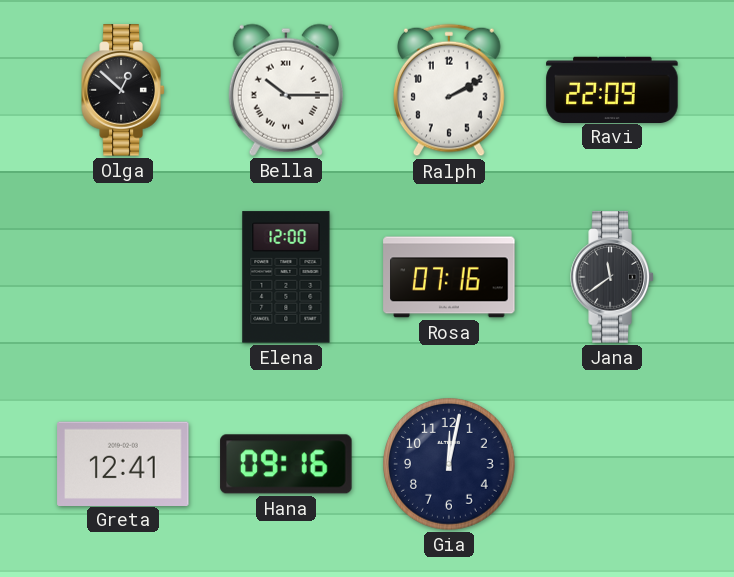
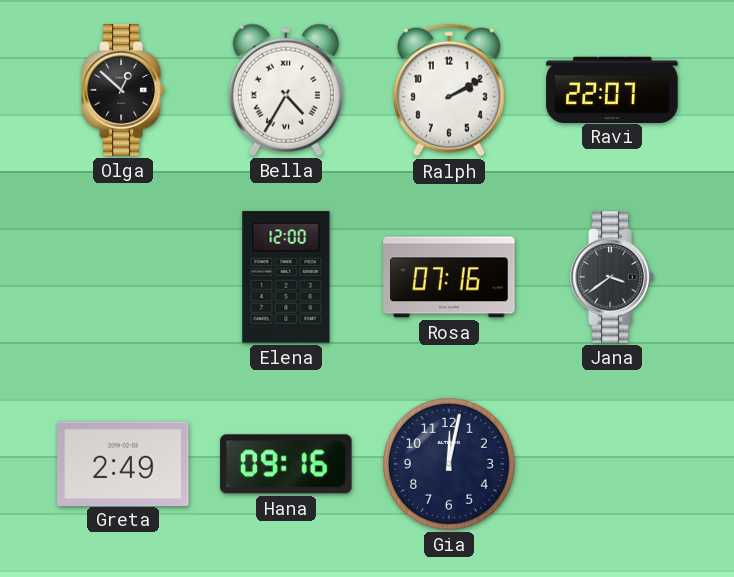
Bella: 10:15 -> 4:35
Ravi: 22:09 -> 22:07
Jana: 11:39 -> 3:39
Greta: 12:41 -> 2:49
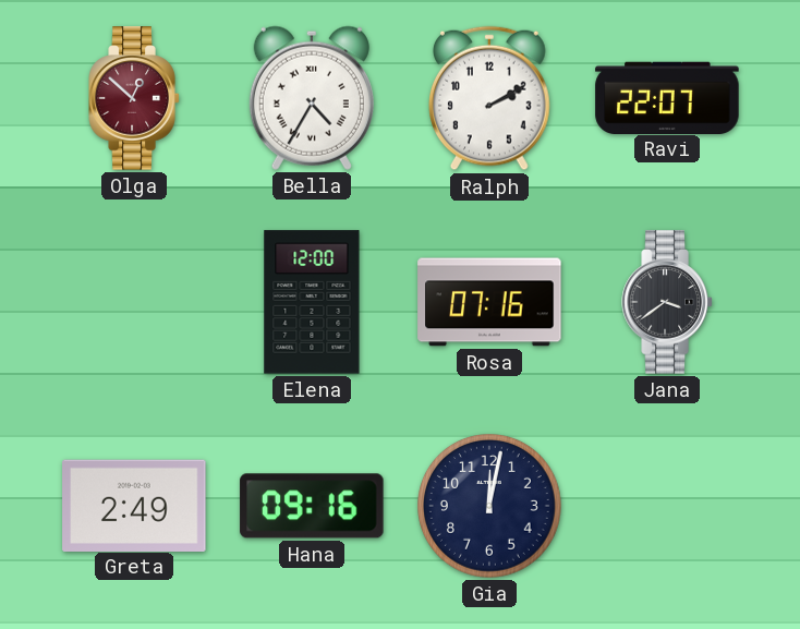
Olga dial: black -> burgundy
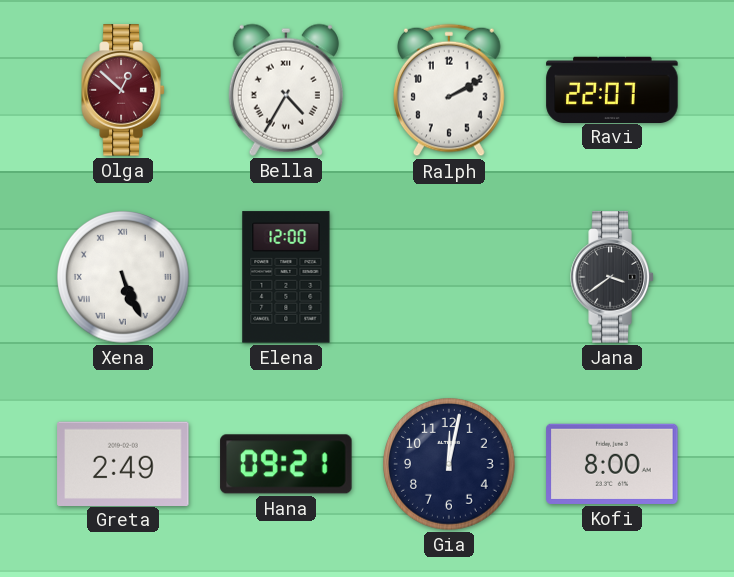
Xena: none -> 5:26
Rosa: 07:16 -> none
Hana: 09:16 -> 09:21
Kofi: none -> 8:00
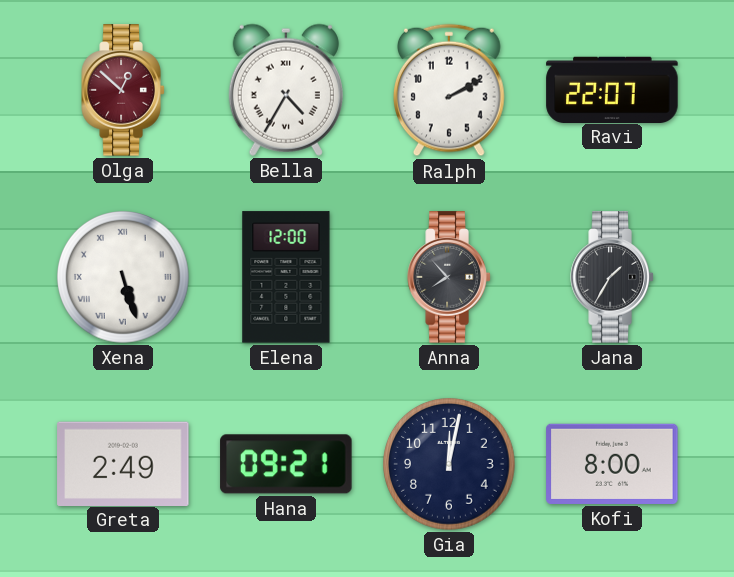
Xena: 5:26 -> 5:27
Anna: none -> 7:53
Jana: 3:39 -> 1:35
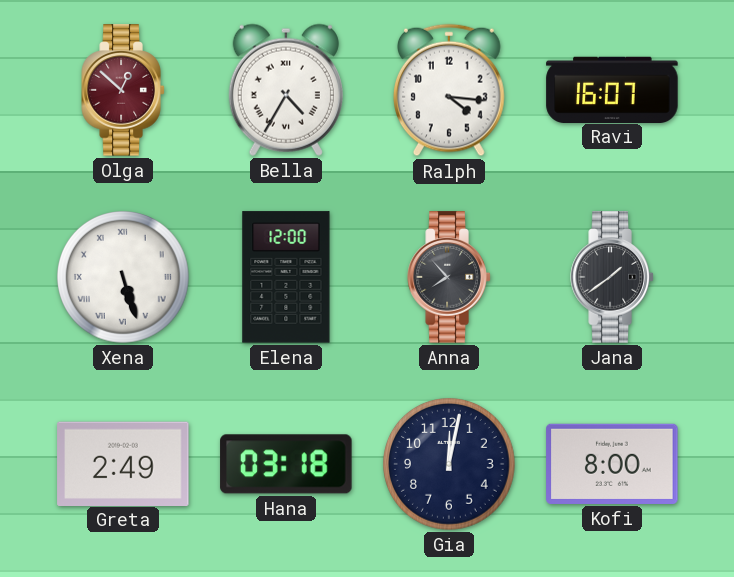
Ralph: 2:10 -> 4:16
Ravi: 22:07 -> 16:07
Jana: 1:35 -> 1:39
Hana: 09:21 -> 03:18
